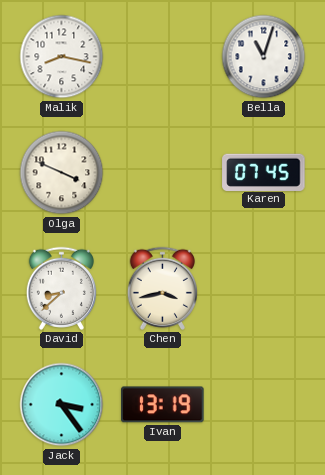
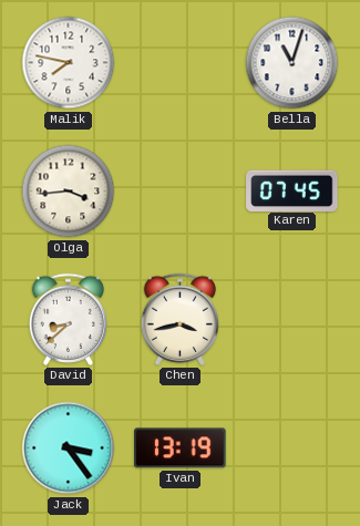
Malik: 8:17 -> 7:47
Olga: 3:49 -> 3:44
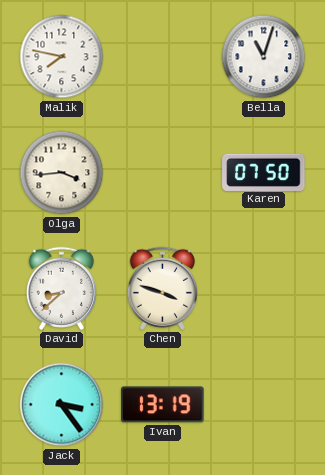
Karen: 07:45 -> 07:50
Chen: 3:43 -> 3:48
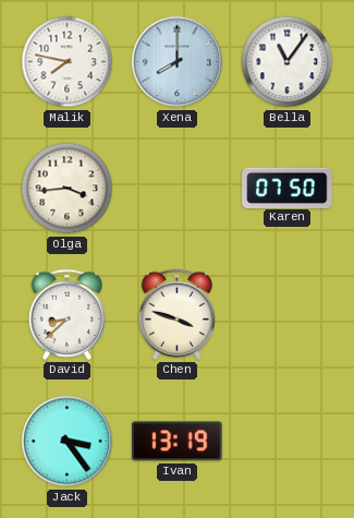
Xena: none -> 8:00
Bella: 11:03 -> 11:06
